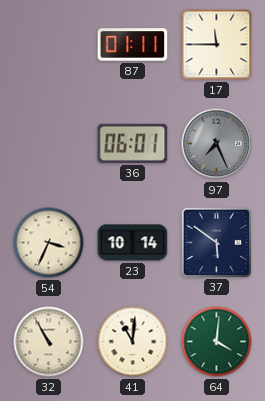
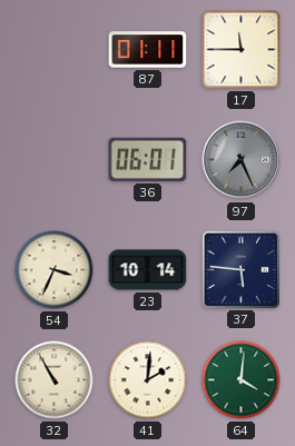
37: 5:51 -> 5:46
41: 11:01 -> 2:01
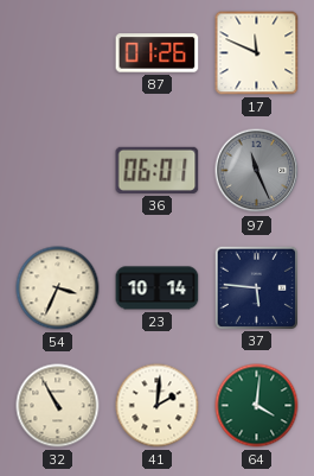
87: 01:11 -> 01:26
17: 11:45 -> 11:49
97: 7:26 -> 11:26
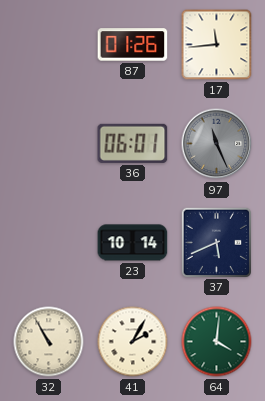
17: 11:49 -> 11:44
54: 3:34 -> none
37: 5:46 -> 5:41
41: 2:01 -> 2:05
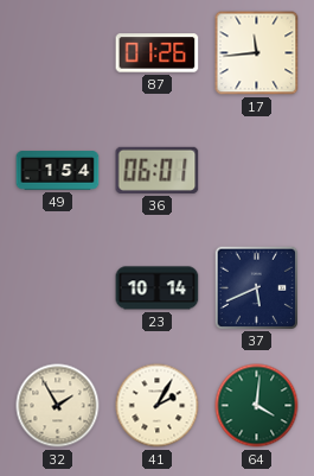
49: none -> 1:54
97: 11:26 -> none
32: 10:55 -> 1:55
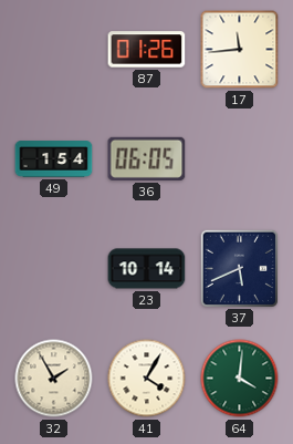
36: 06:01 -> 06:05
41: 2:05 -> 4:05
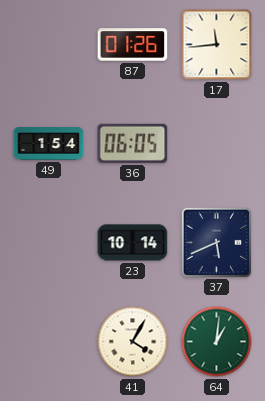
32: 1:55 -> none
64: 4:01 -> 1:01
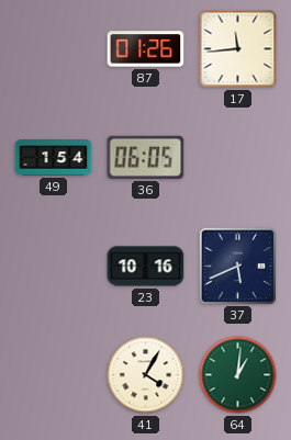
23: 10:14 -> 10:16
